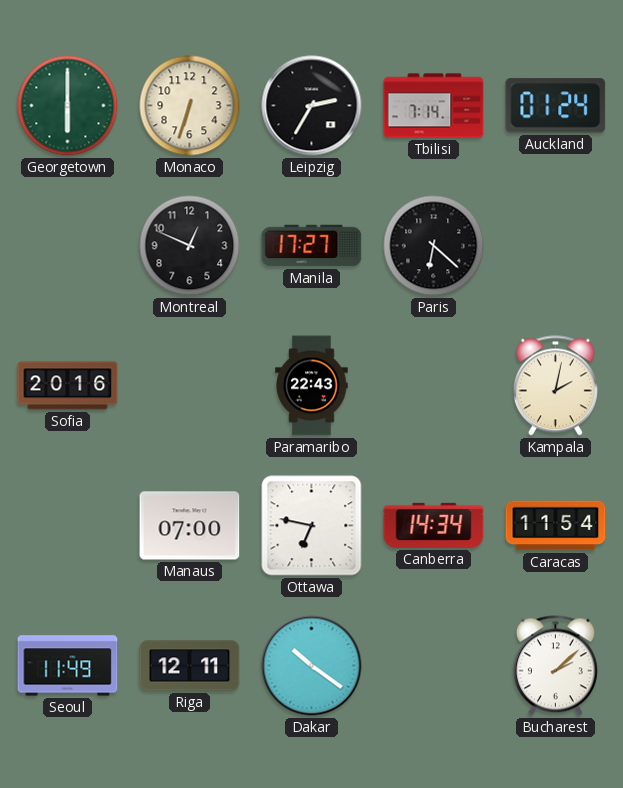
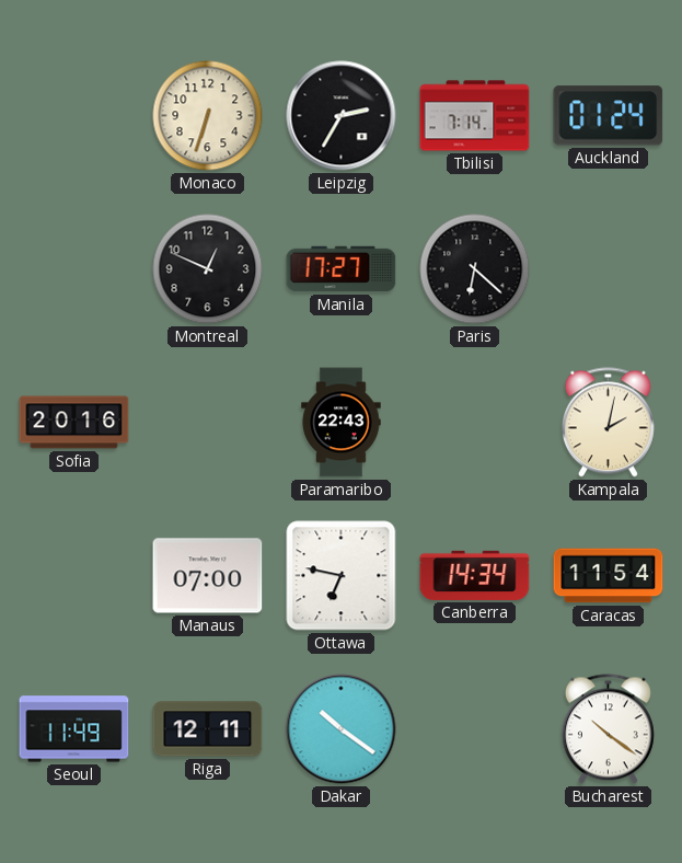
Georgetown: 6:00 -> none
Bucharest: 2:08 -> 10:21
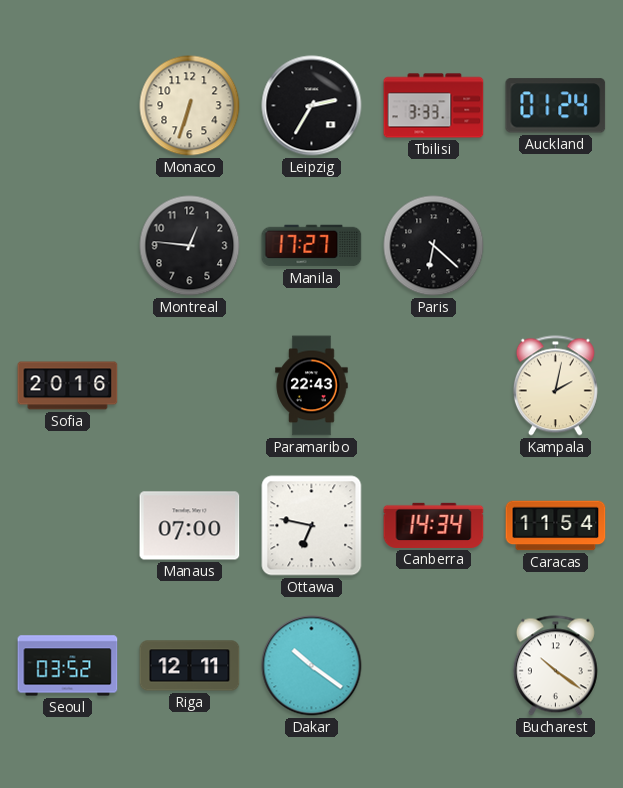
Tbilisi: 7:14 -> 3:33
Montreal: 12:49 -> 12:46
Seoul: 11:49 -> 03:52
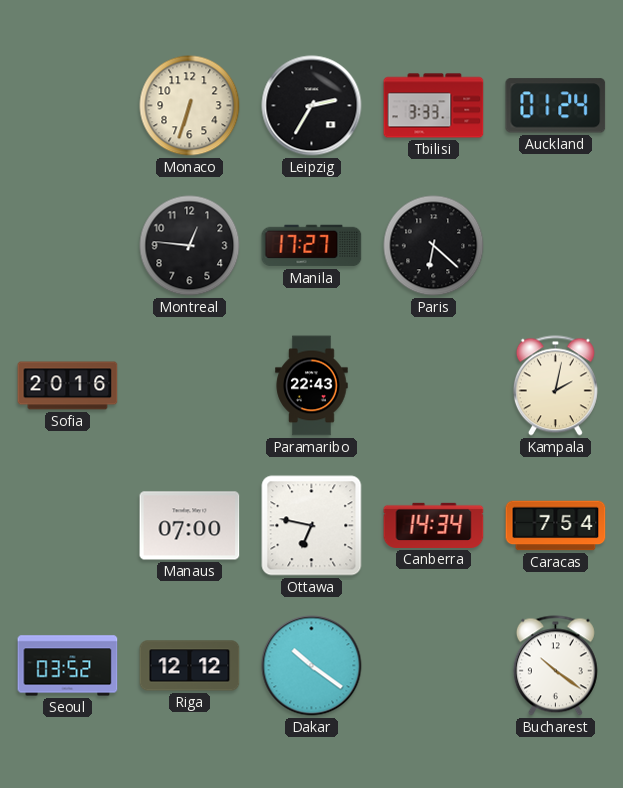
Caracas: 11:54 -> 7:54
Riga: 12:11 -> 12:12
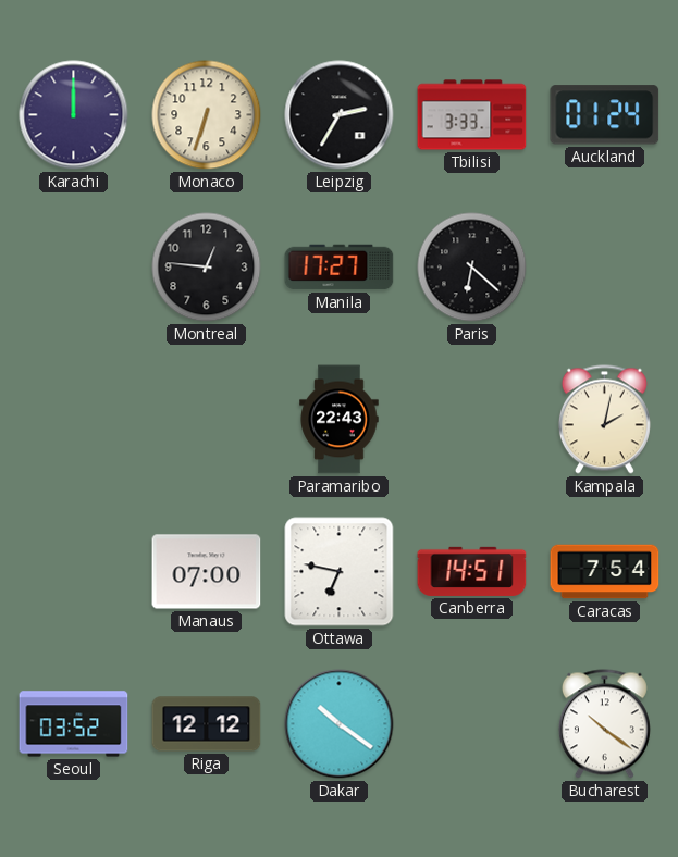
Karachi: none -> 12:00
Sofia: 20:16 -> none
Canberra: 14:34 -> 14:51
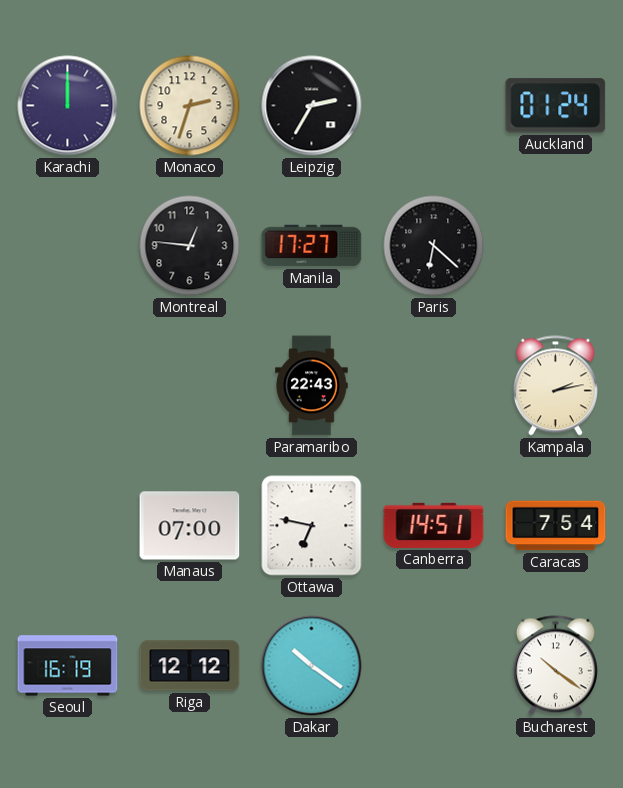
Monaco: 6:33 -> 2:33
Tbilisi: 3:33 -> none
Kampala: 2:02 -> 2:13
Seoul: 03:52 -> 16:19
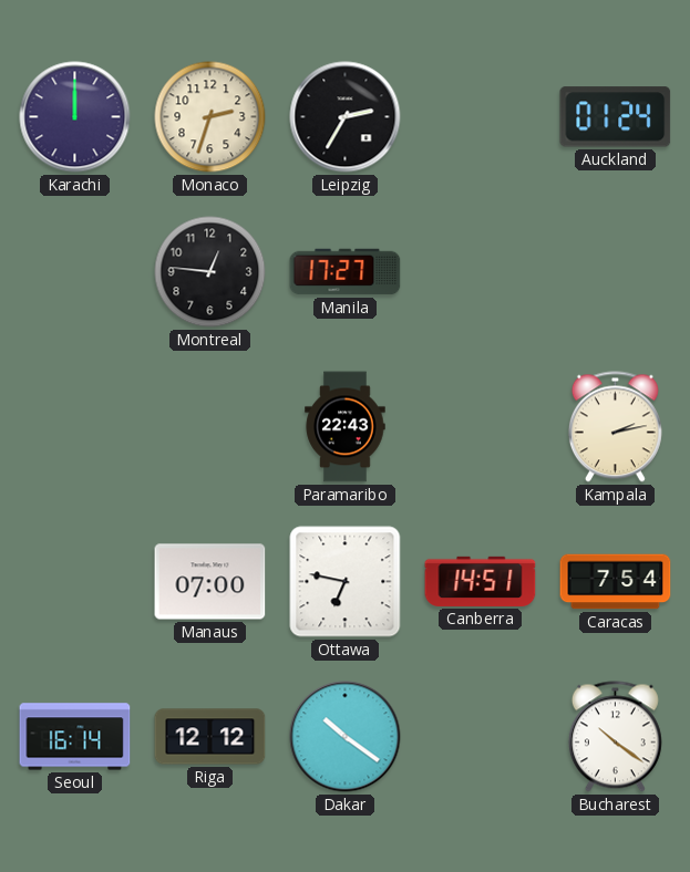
Paris: 6:22 -> none
Seoul: 16:19 -> 16:14
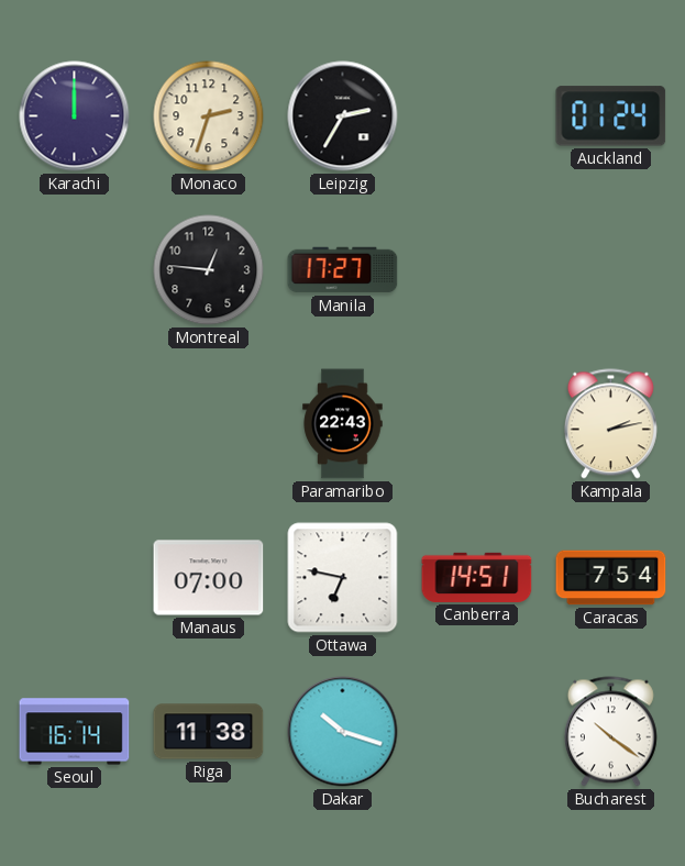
Riga: 12:12 -> 11:38
Dakar: 10:21 -> 10:18
